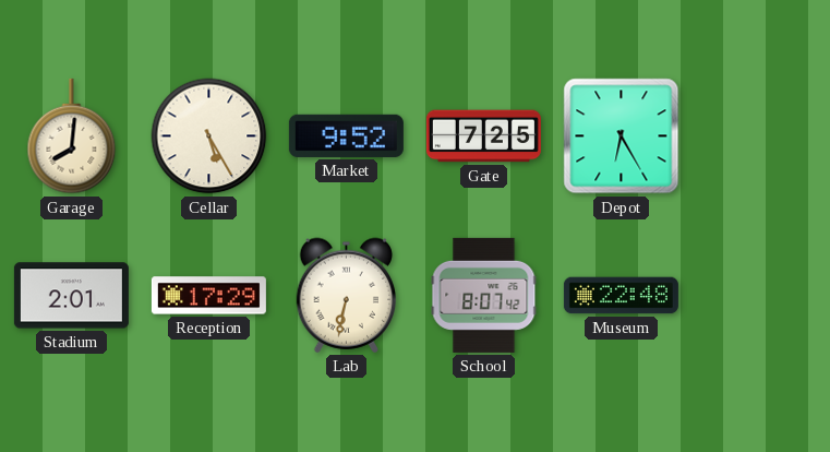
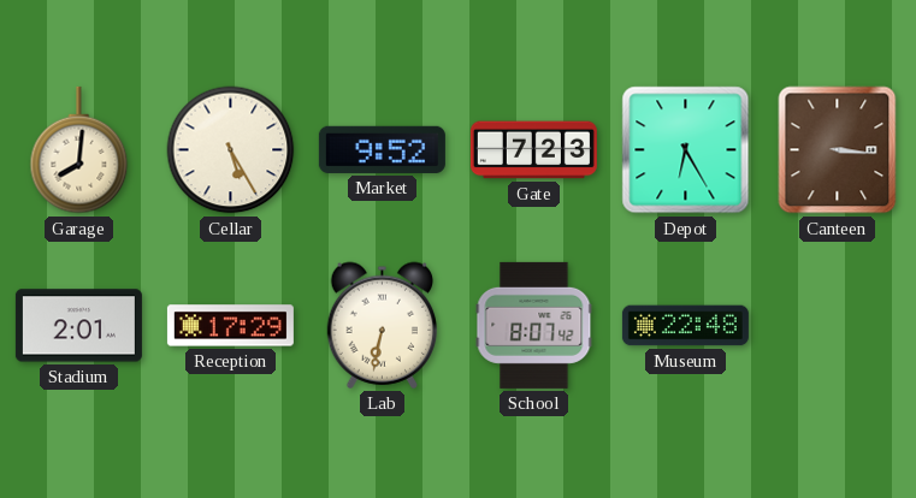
Gate: 7:25 -> 7:23
Canteen: none -> 3:16
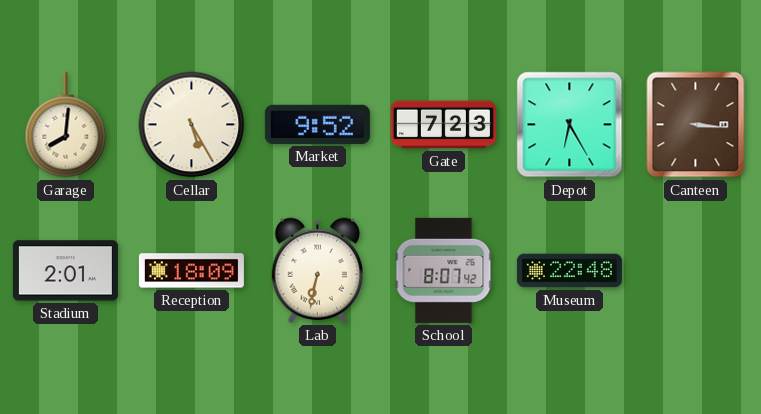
Reception: 17:29 -> 18:09
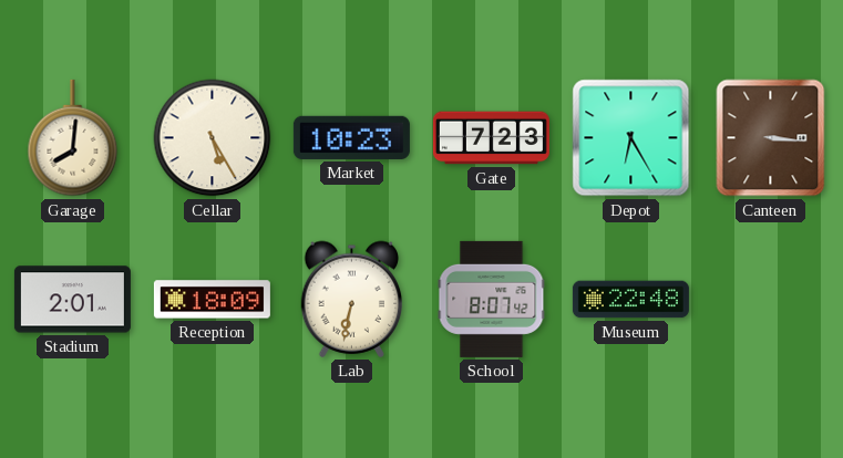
Market: 9:52 -> 10:23
